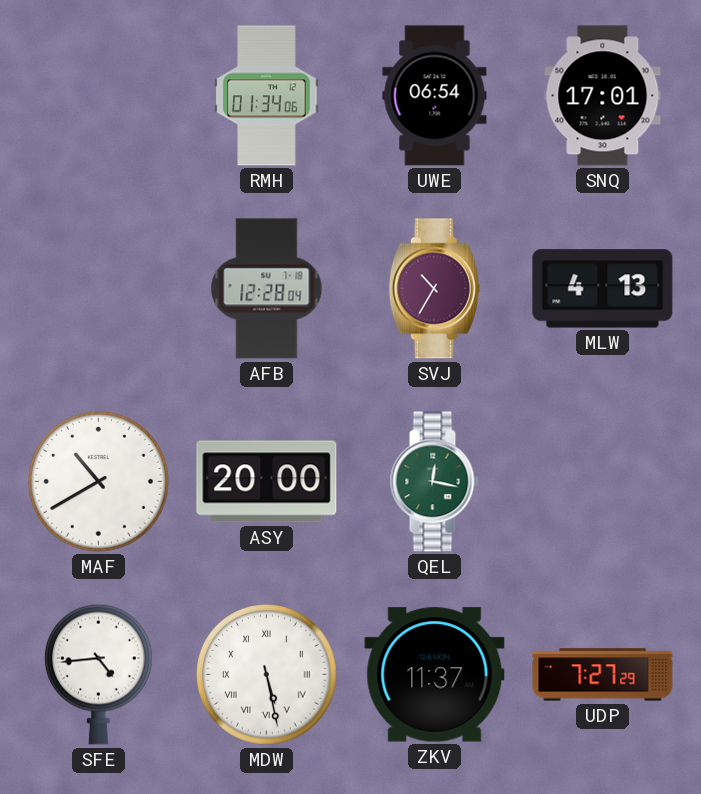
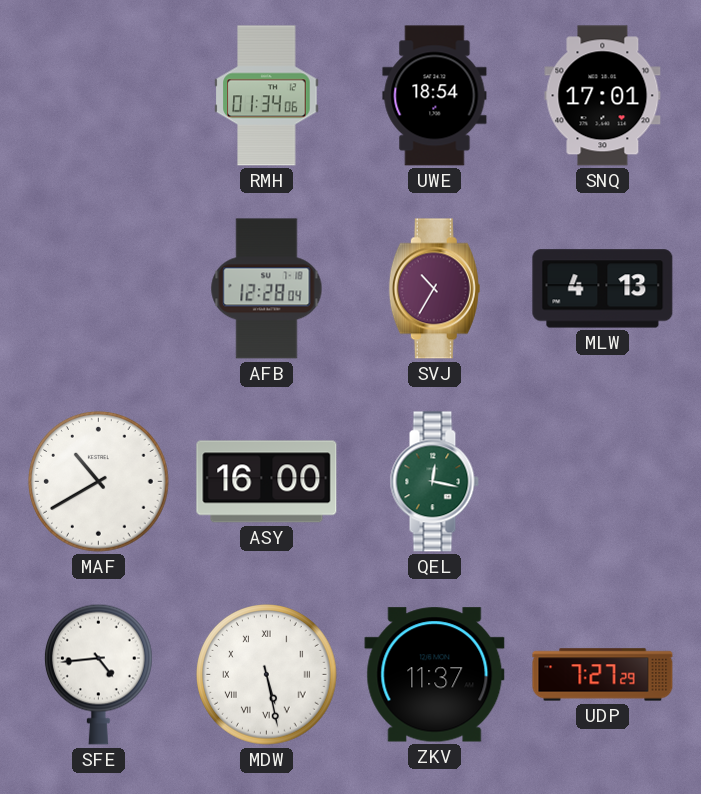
UWE: 06:54 -> 18:54
ASY: 20:00 -> 16:00
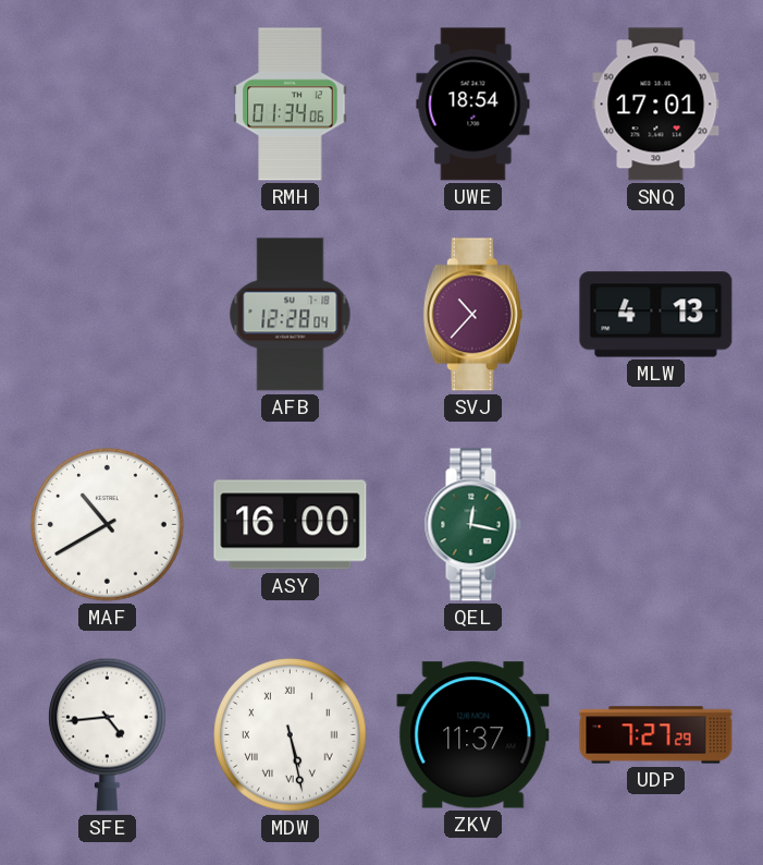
SVJ: 10:35 -> 10:37
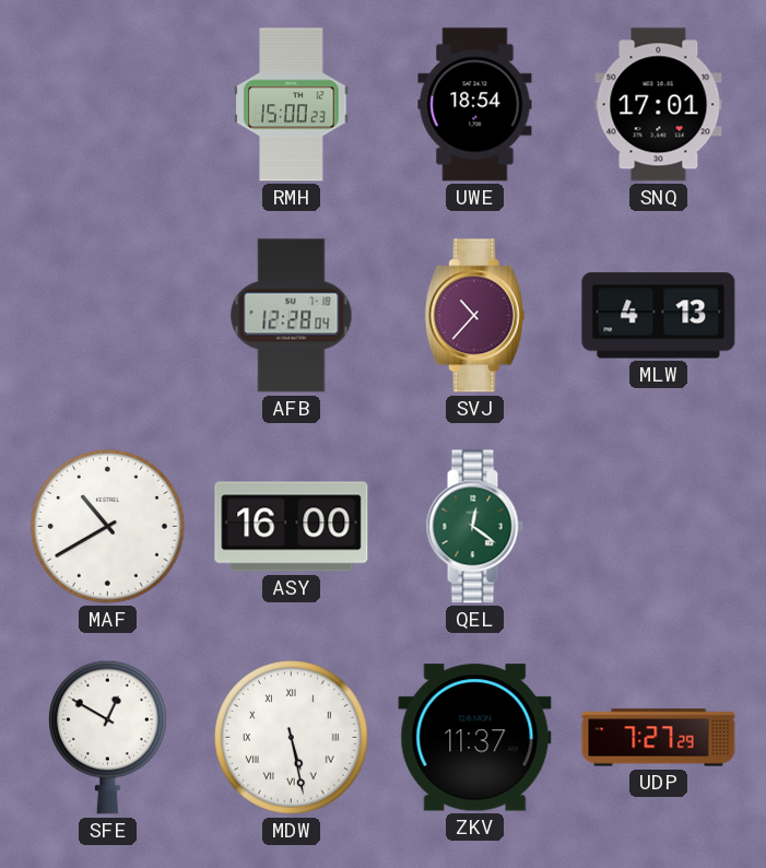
RMH: 01:34 -> 15:00
QEL: 12:17 -> 12:21
SFE: 4:44 -> 12:50
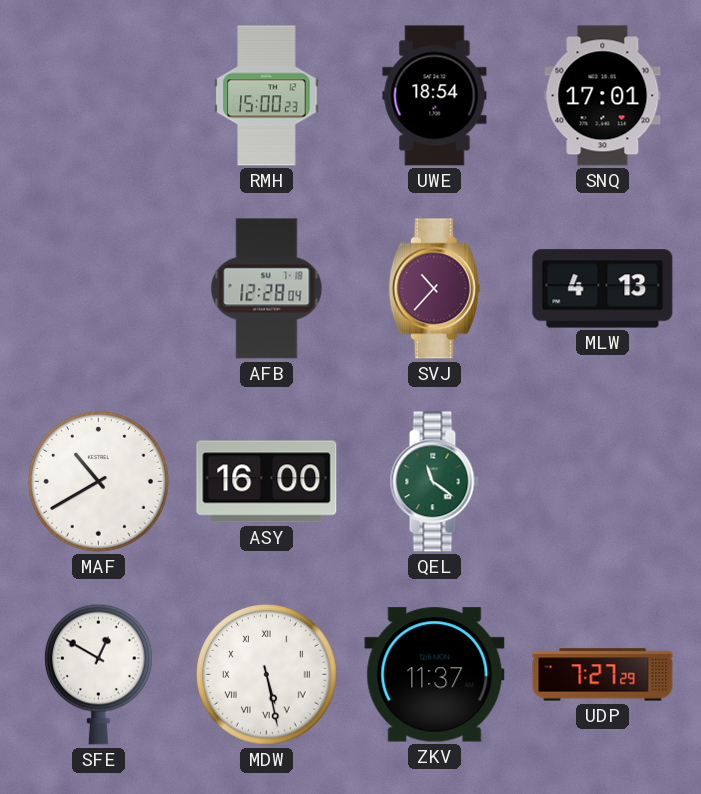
QEL: 12:21 -> 11:21
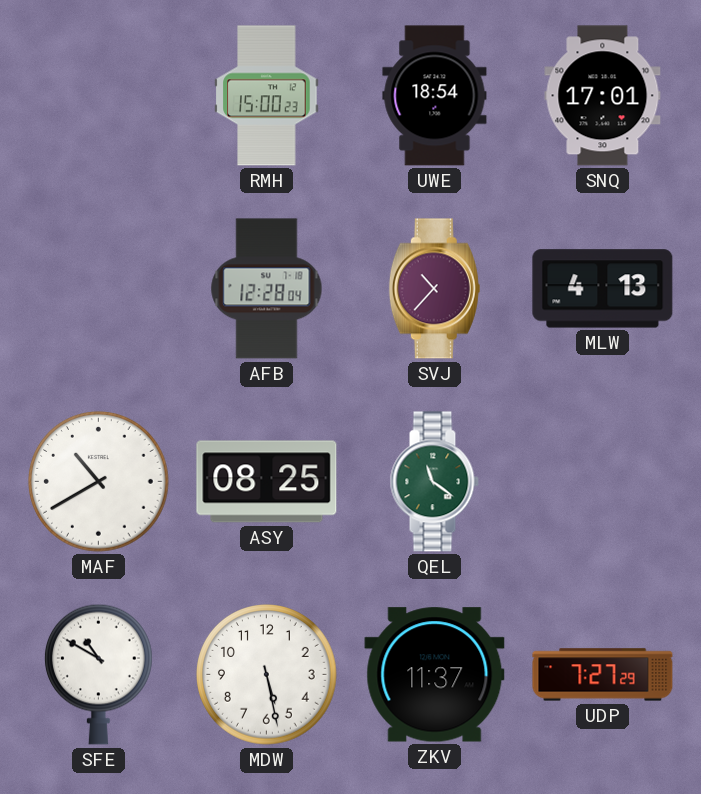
ASY: 16:00 -> 08:25
SFE: 12:50 -> 10:50
MDW numerals: Roman -> Arabic
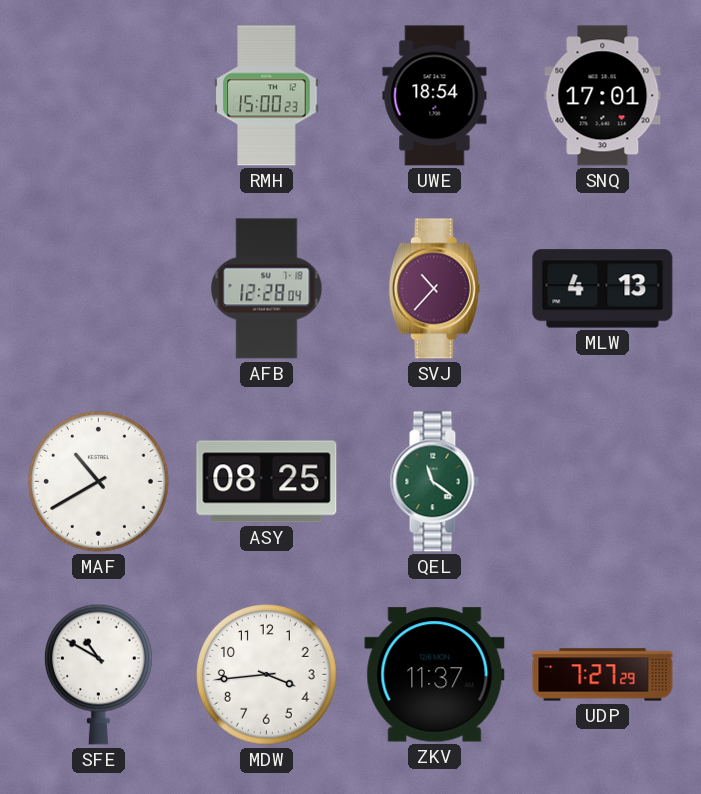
MDW: 5:28 -> 3:44
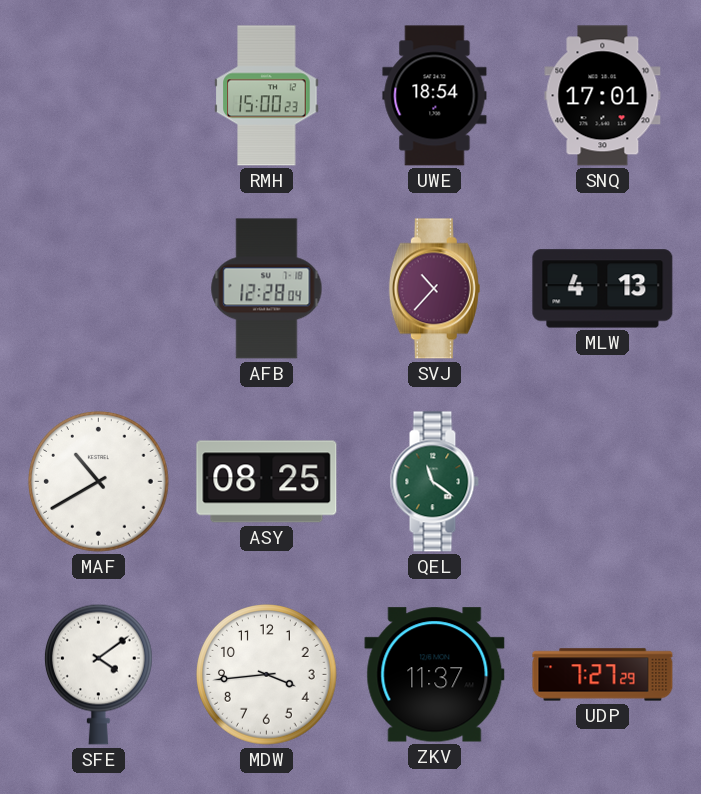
SFE: 10:50 -> 4:09
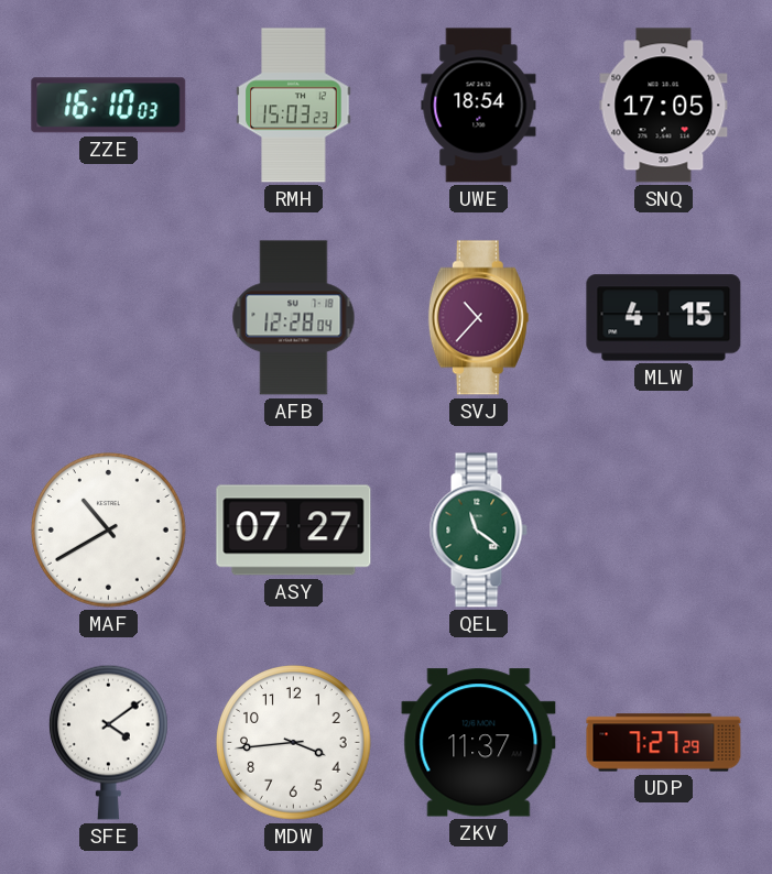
ZZE: none -> 16:10
RMH: 15:00 -> 15:03
SNQ: 17:01 -> 17:05
MLW: 4:13 -> 4:15
ASY: 08:25 -> 07:27
